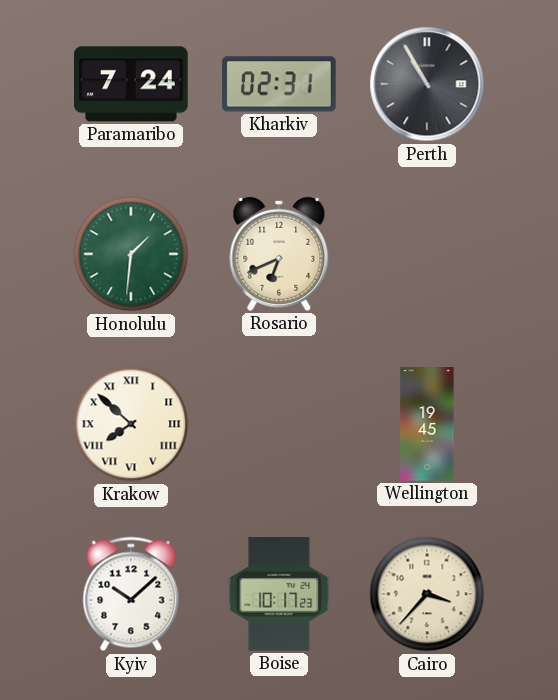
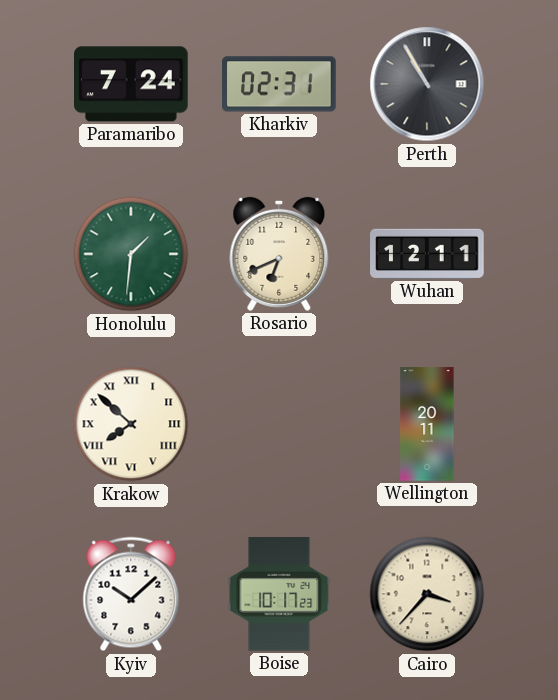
Wuhan: none -> 12:11
Wellington: 19:45 -> 20:11
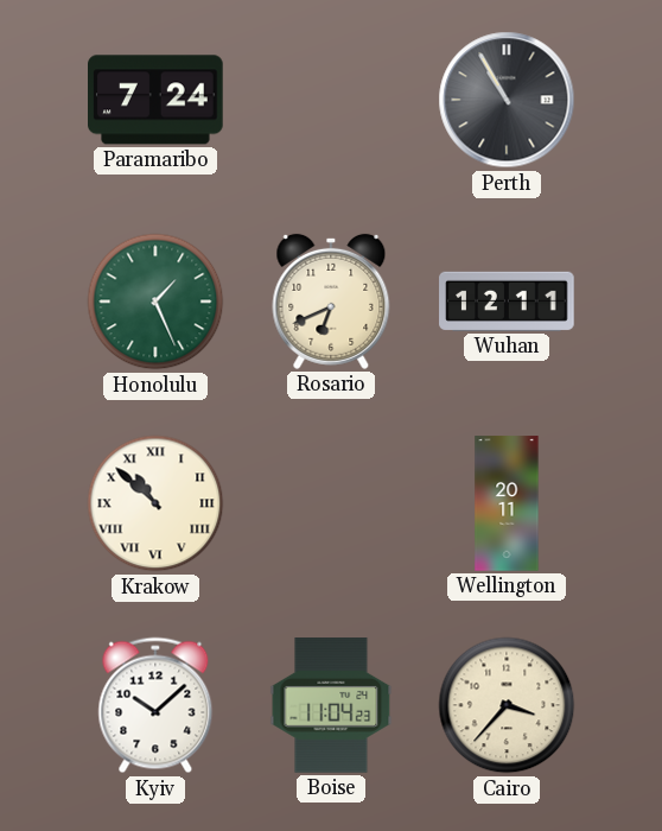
Kharkiv: 02:31 -> none
Honolulu: 1:31 -> 1:26
Krakow: 7:52 -> 10:52
Boise: 10:17 -> 11:04
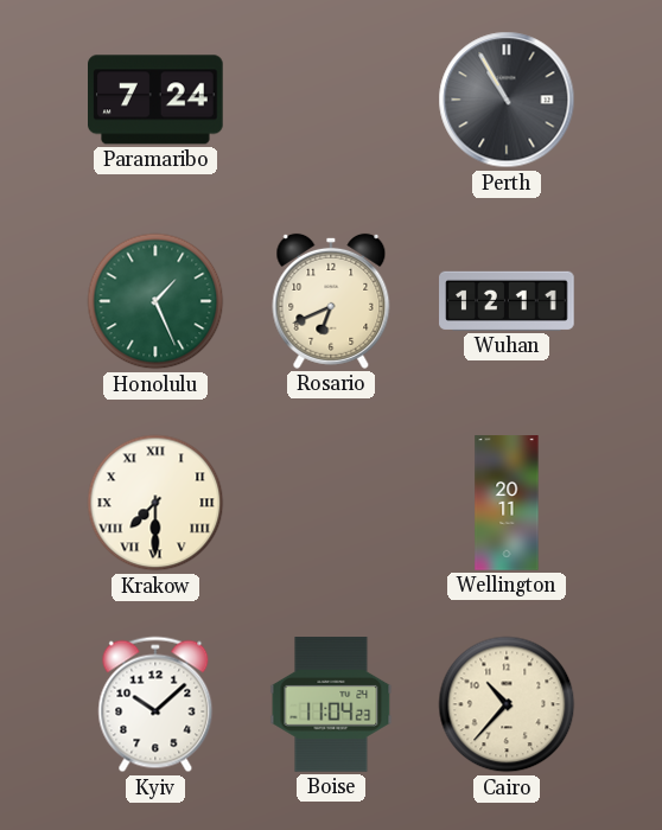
Krakow: 10:52 -> 7:30
Cairo: 3:37 -> 10:37
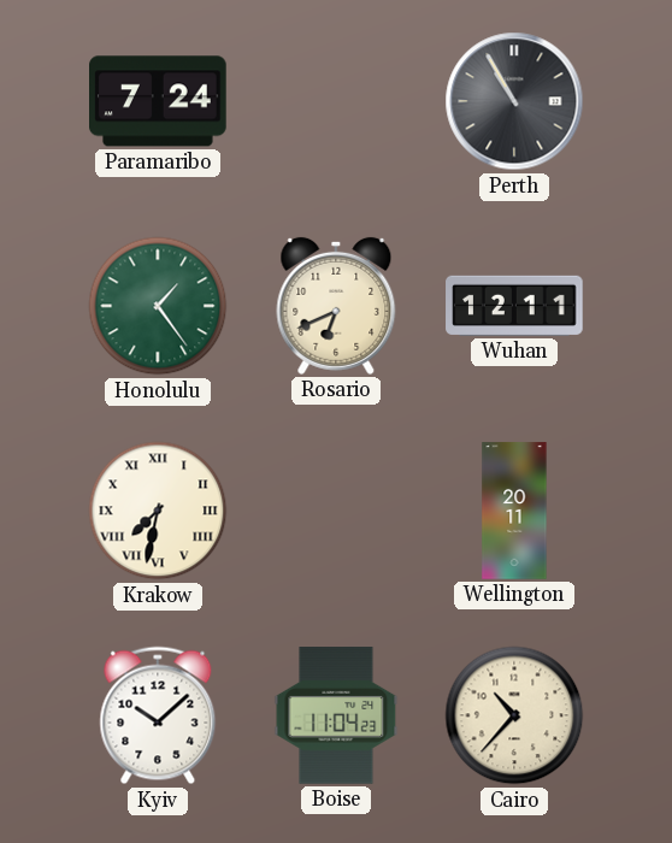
Honolulu: 1:26 -> 1:24
Krakow: 7:30 -> 7:32
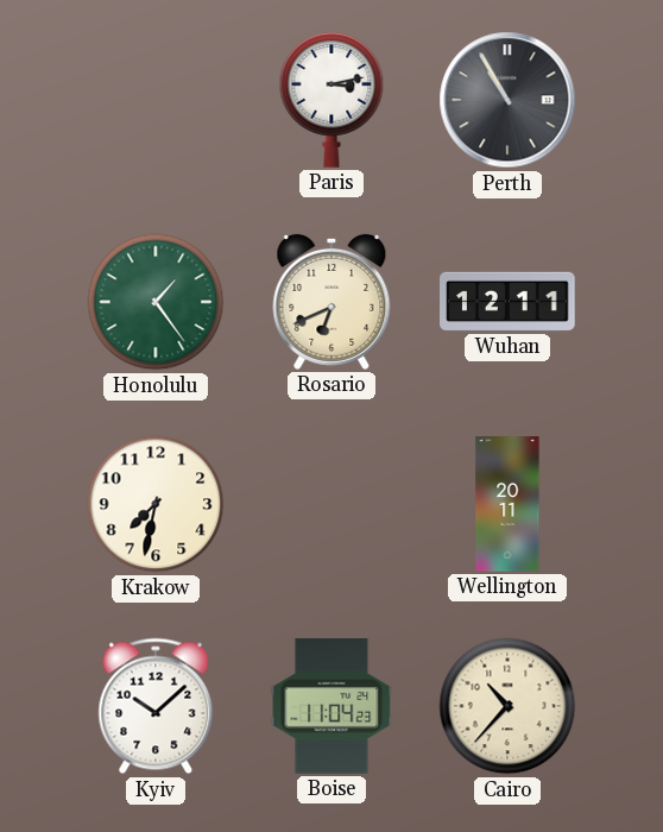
Paramaribo: 7:24 -> none
Paris: none -> 3:13
Krakow numerals: Roman -> Arabic
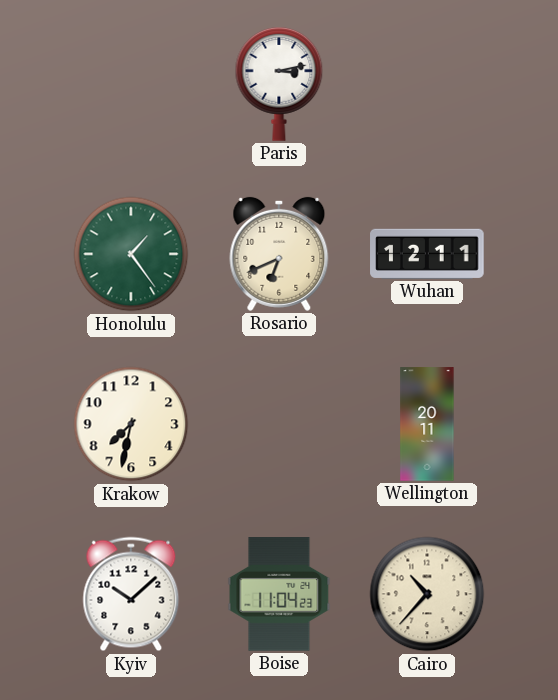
Perth: 10:55 -> none
